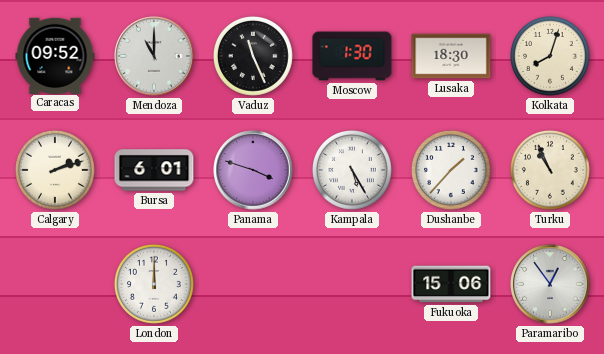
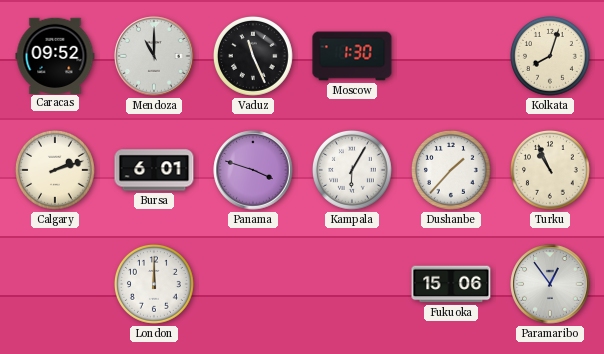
Lusaka: 18:30 -> none
Kampala: 5:25 -> 6:05
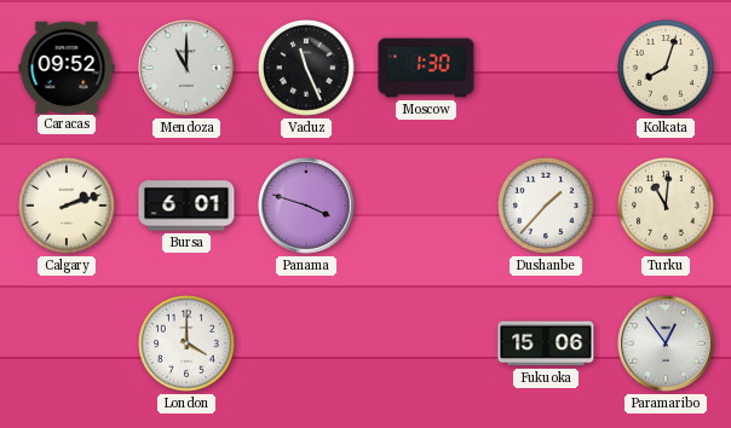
Kampala: 6:05 -> none
Turku: 10:56 -> 11:01
London: 12:00 -> 4:00
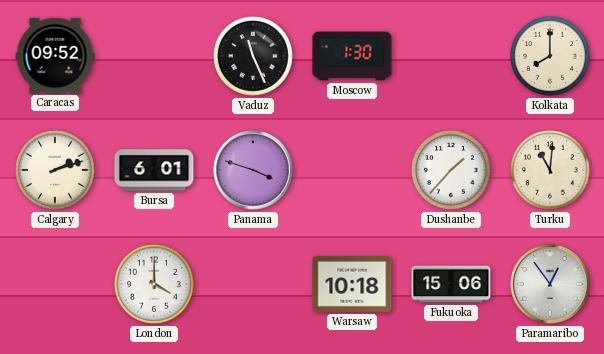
Mendoza: 11:00 -> none
Kolkata: 8:03 -> 8:00
Warsaw: none -> 10:18
